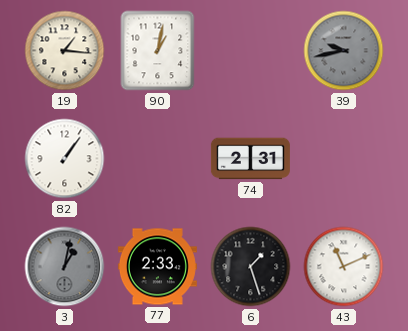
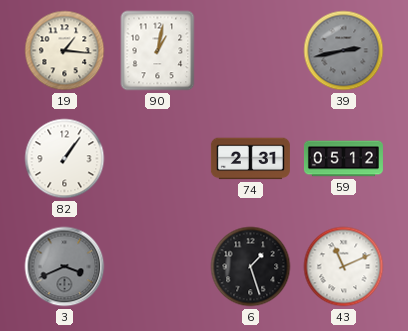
39: 9:43 -> 2:43
59: none -> 05:12
3: 1:02 -> 3:41
77: 2:33 -> none
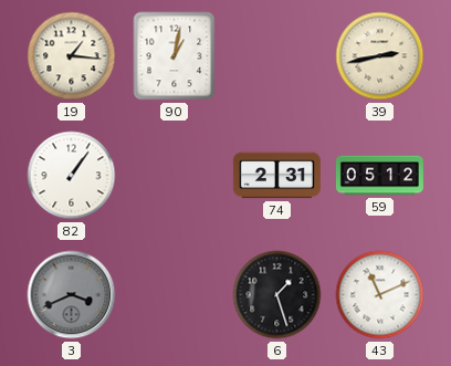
39 dial: grey -> cream
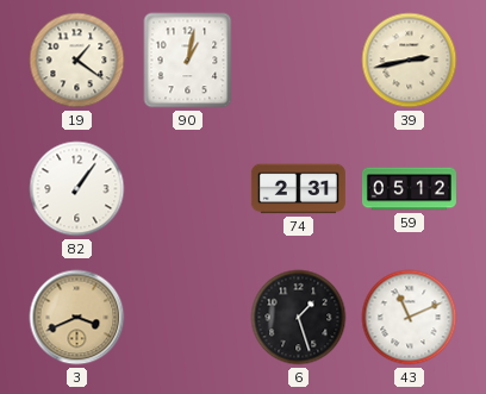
19: 1:16 -> 1:21
3 dial: grey -> champagne
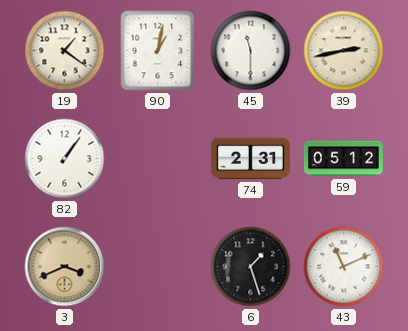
45: none -> 11:30
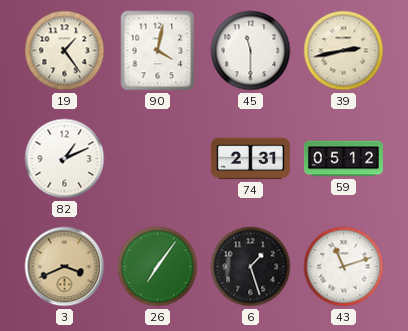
19: 1:21 -> 1:24
90: 1:02 -> 4:02
82: 1:06 -> 1:11
26: none -> 7:06
43: 11:11 -> 11:12
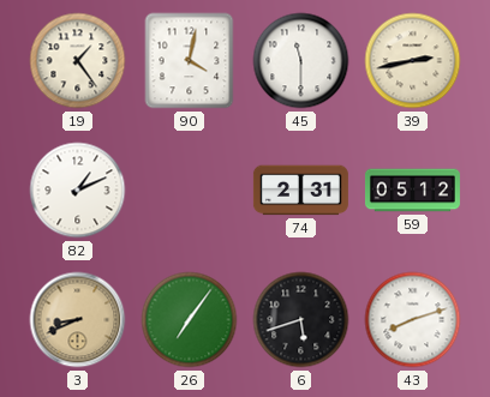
3: 3:41 -> 8:41
6: 1:27 -> 5:42
43: 11:12 -> 8:12
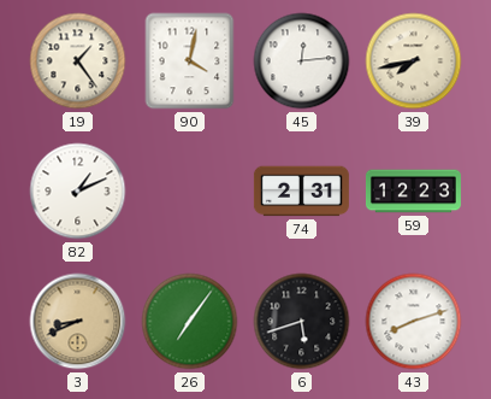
45: 11:30 -> 12:14
39: 2:43 -> 7:43
59: 05:12 -> 12:23
